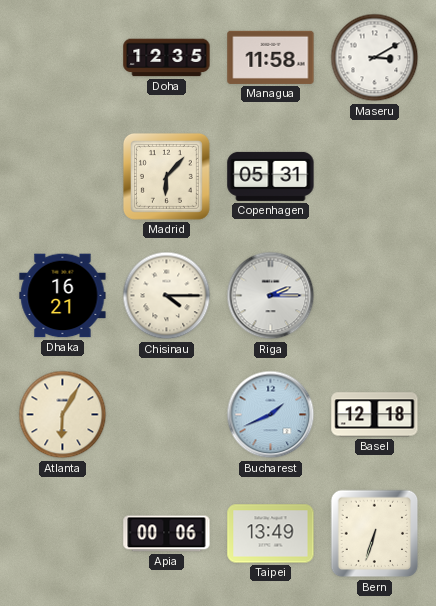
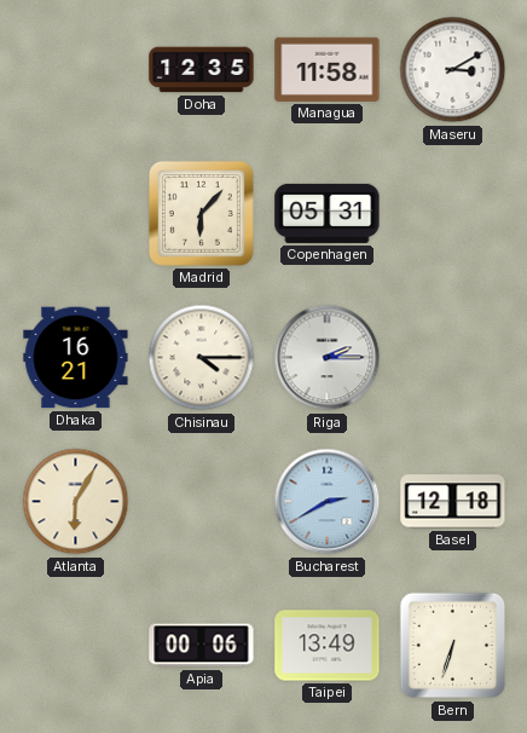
Bucharest: 1:41 -> 2:40
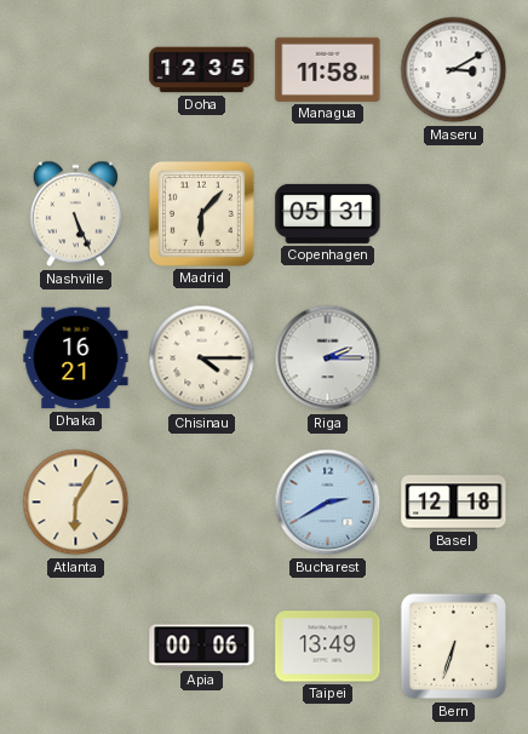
Nashville: none -> 5:26
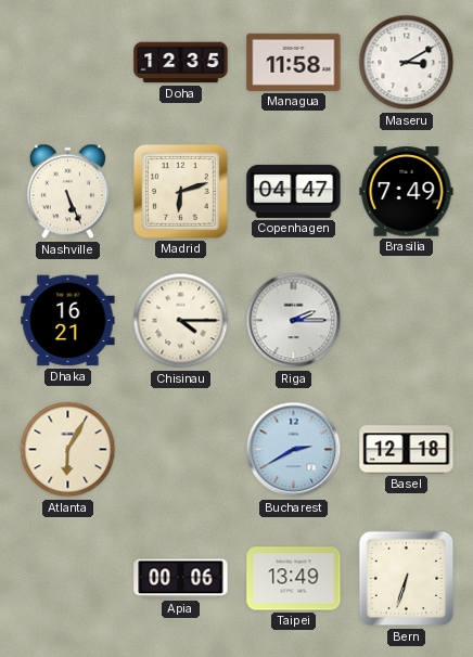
Madrid: 6:07 -> 6:12
Copenhagen: 05:31 -> 04:47
Brasilia: none -> 7:49
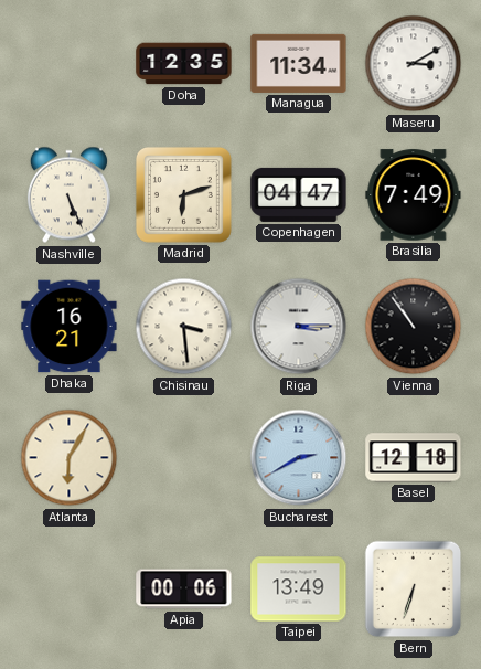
Managua: 11:58 -> 11:34
Chisinau: 4:15 -> 3:29
Riga: 2:15 -> 3:15
Vienna: none -> 10:54
